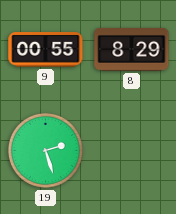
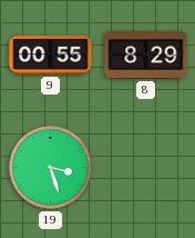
19: 2:27 -> 3:27
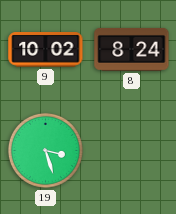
9: 00:55 -> 10:02
8: 8:29 -> 8:24
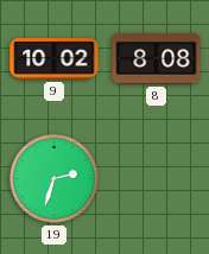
8: 8:24 -> 8:08
19: 3:27 -> 2:33
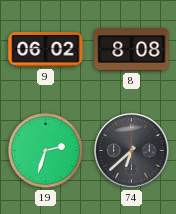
9: 10:02 -> 06:02
74: none -> 6:38
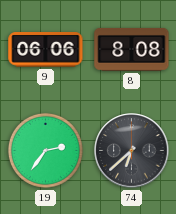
9: 06:02 -> 06:06
19: 2:33 -> 2:36
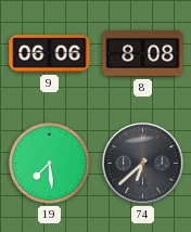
19: 2:36 -> 7:29
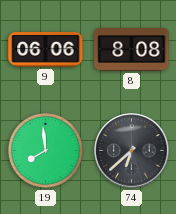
19: 7:29 -> 7:59
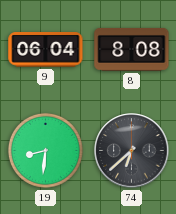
9: 06:06 -> 06:04
19: 7:59 -> 8:31
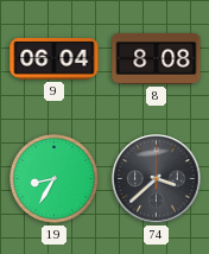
19: 8:31 -> 8:35
74: 6:38 -> 3:38
